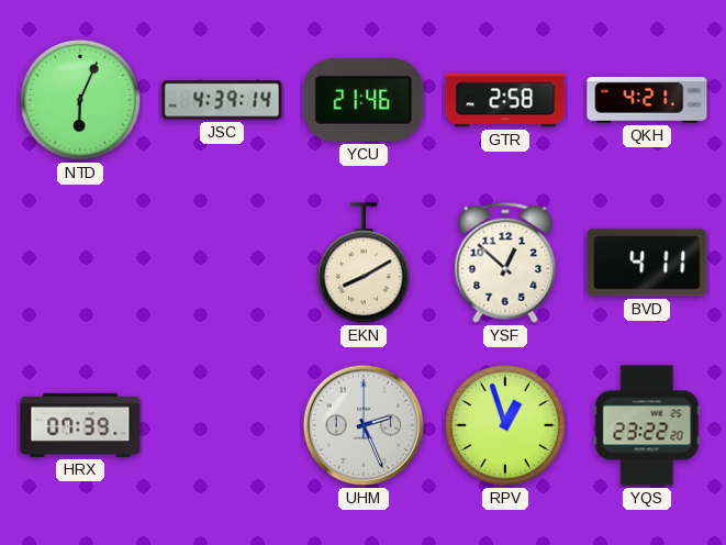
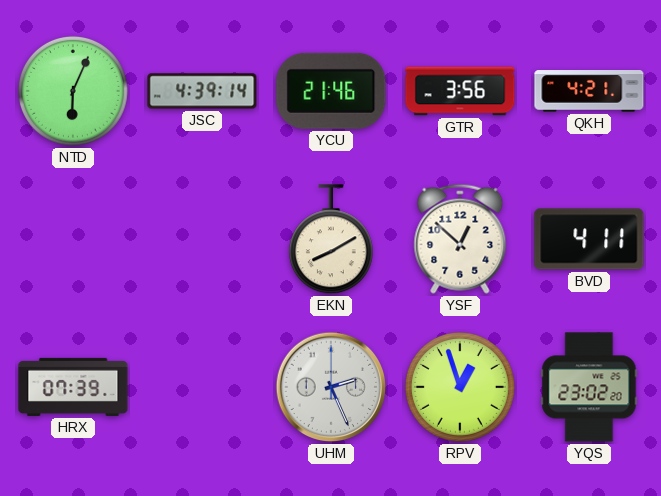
GTR: 2:58 -> 3:56
YQS: 23:22 -> 23:02
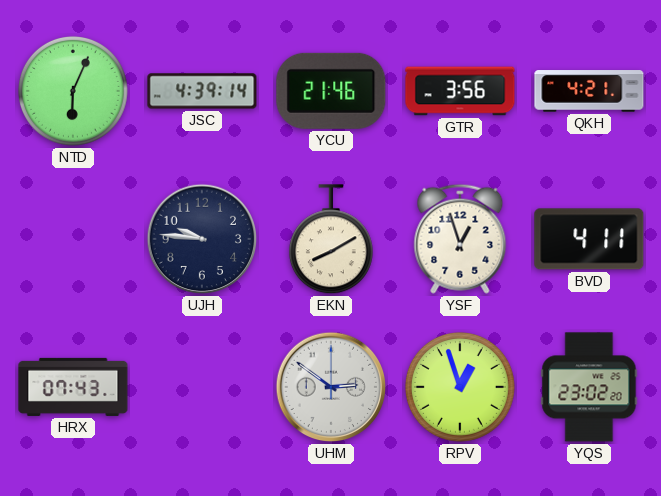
UJH: none -> 9:46
YSF: 12:52 -> 12:57
HRX: 07:39 -> 07:43
UHM: 2:26 -> 2:51
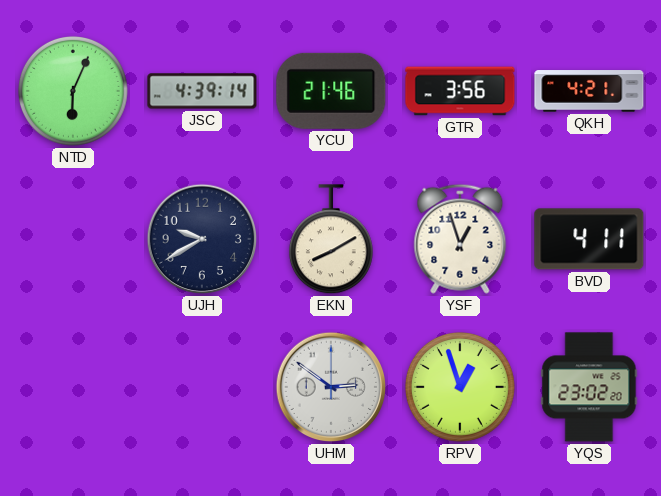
UJH: 9:46 -> 9:40
HRX: 07:43 -> none
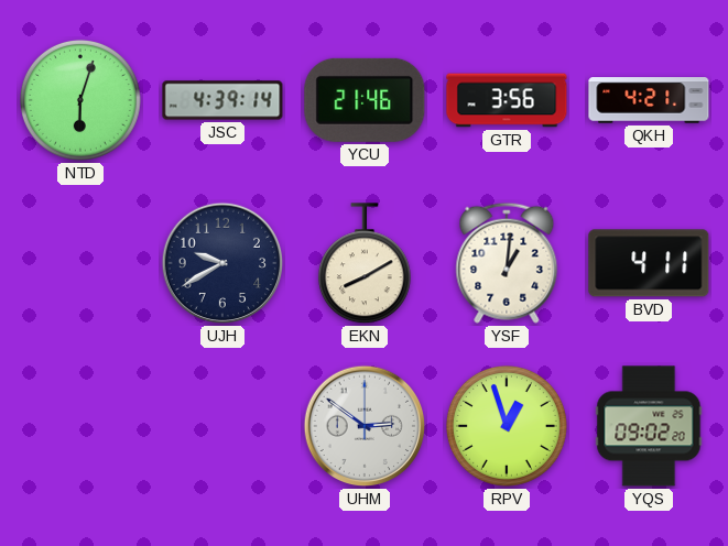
NTD: 6:04 -> 6:03
YSF: 12:57 -> 1:01
YQS: 23:02 -> 09:02
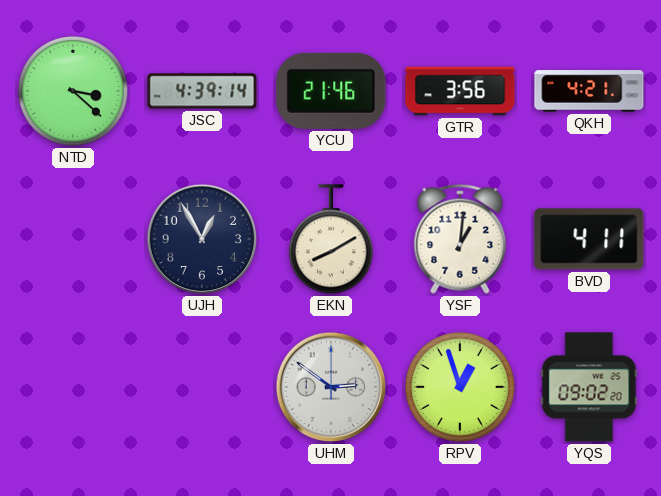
NTD: 6:03 -> 3:22
UJH: 9:40 -> 12:55
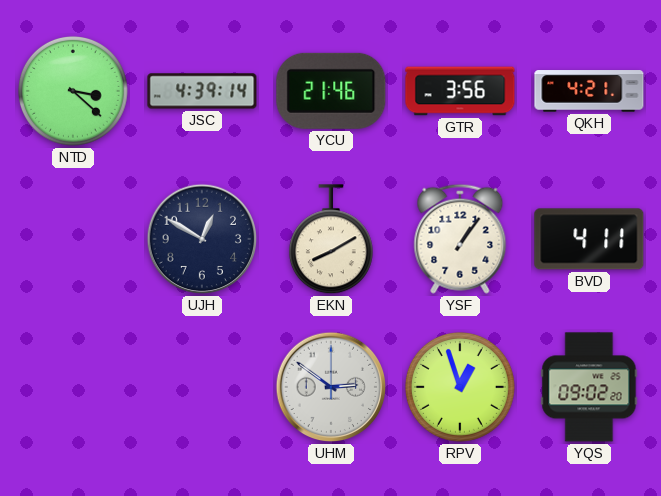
UJH: 12:55 -> 12:50
YSF: 1:01 -> 1:06
